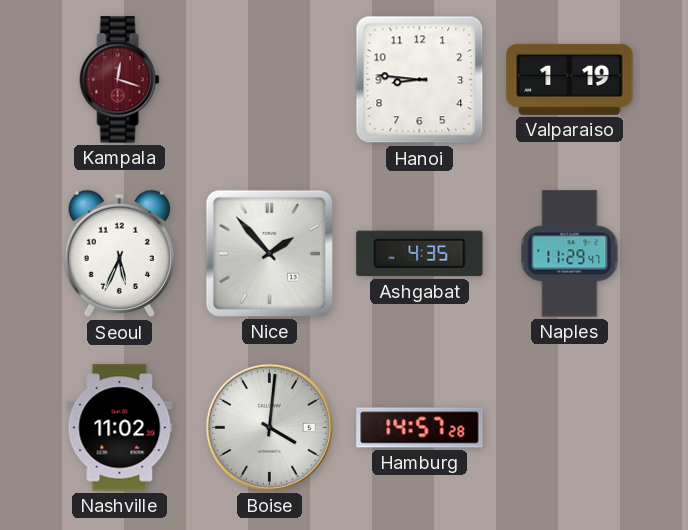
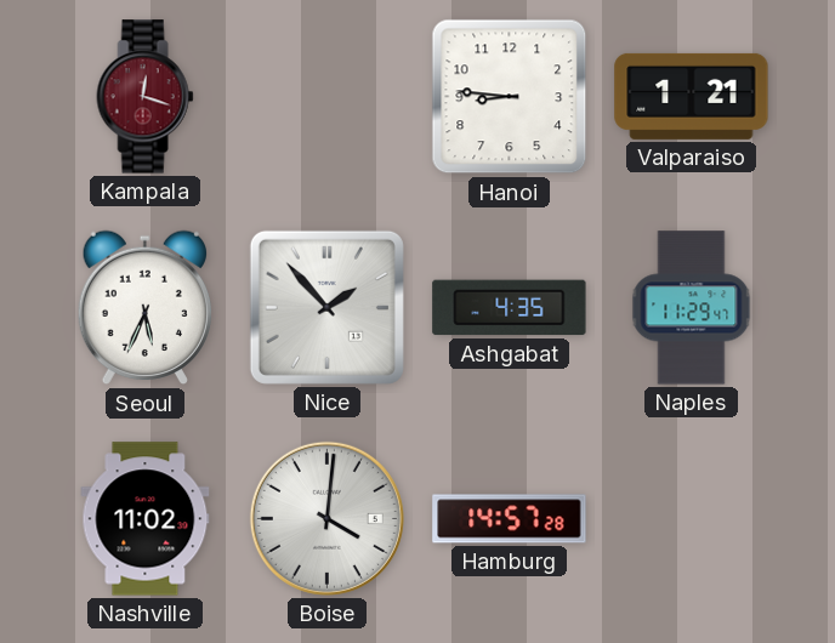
Valparaiso: 1:19 -> 1:21
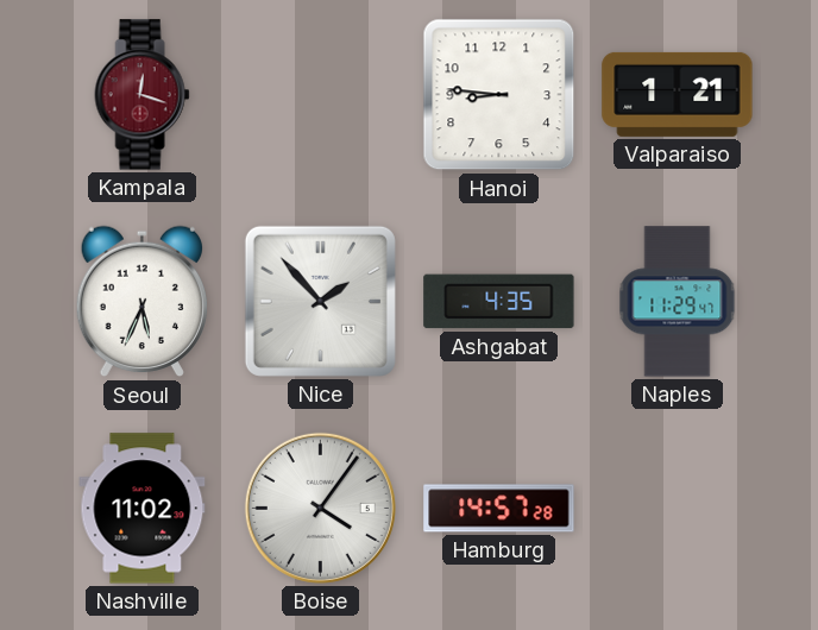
Boise: 4:01 -> 4:06
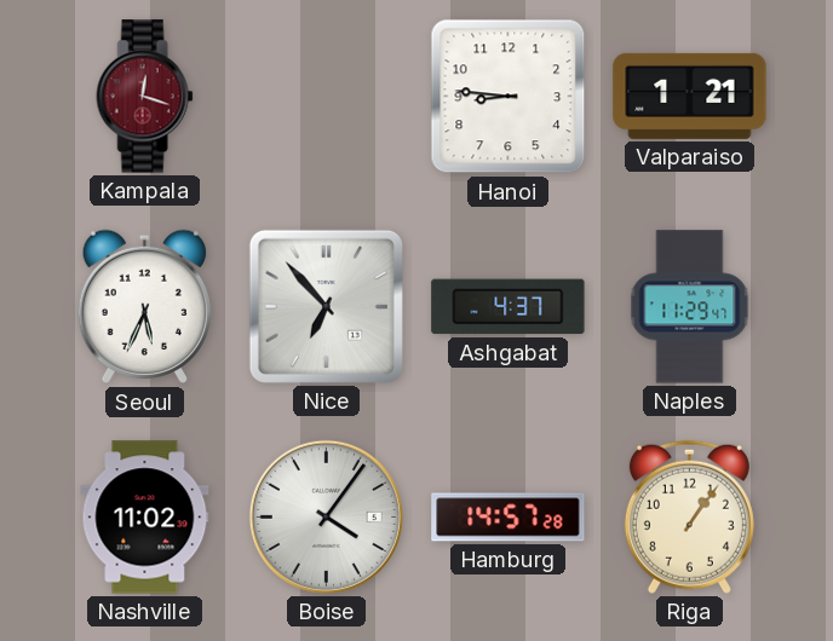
Nice: 1:53 -> 6:53
Ashgabat: 4:35 -> 4:37
Riga: none -> 1:06
